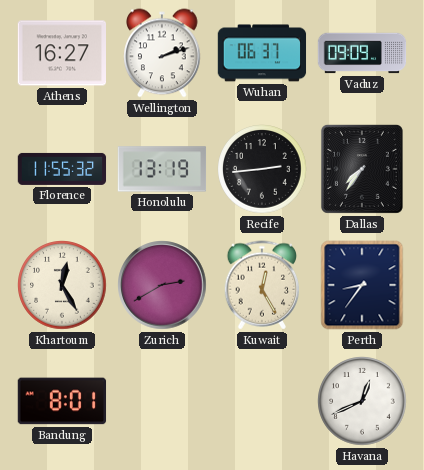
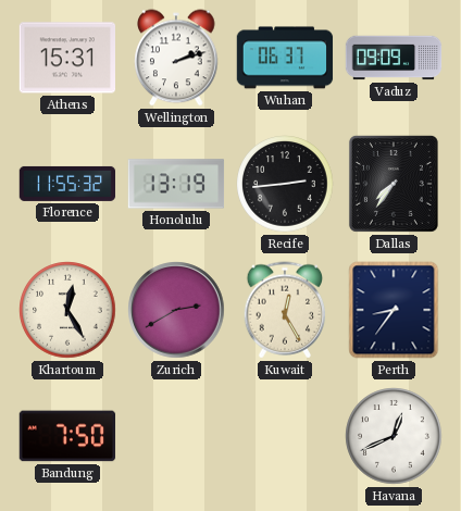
Athens: 16:27 -> 15:31
Bandung: 8:01 -> 7:50
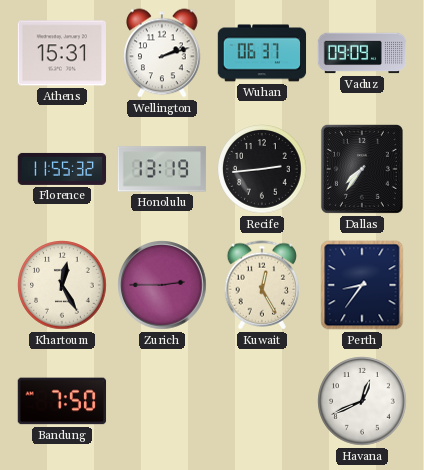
Zurich: 2:40 -> 2:45
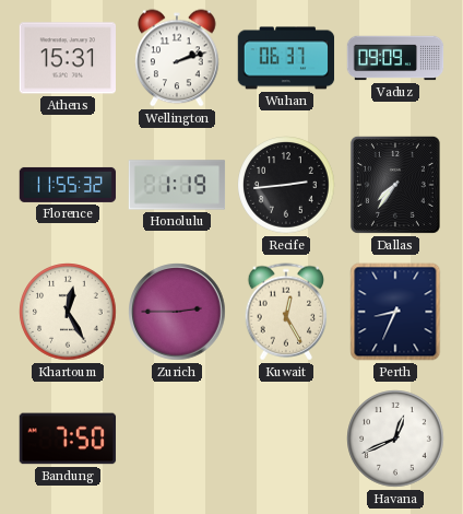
Honolulu: 13:19 -> 1:19
Perth: 8:36 -> 8:34
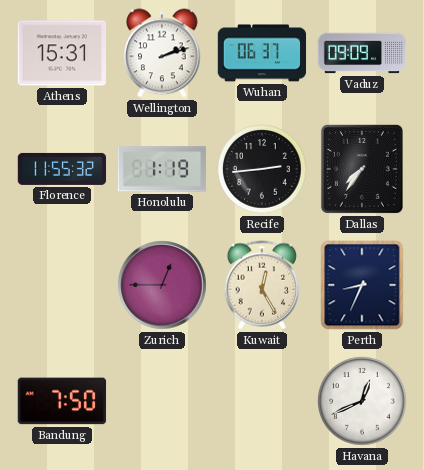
Khartoum: 12:25 -> none
Zurich: 2:45 -> 12:45
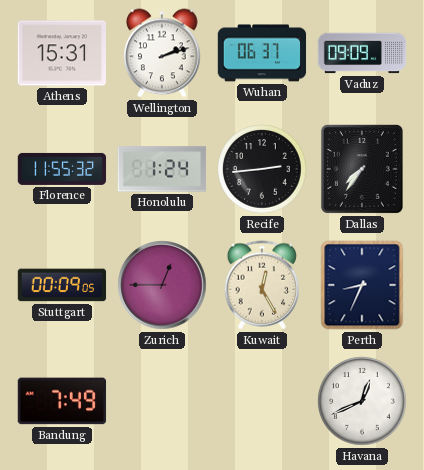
Honolulu: 1:19 -> 1:24
Stuttgart: none -> 00:09
Bandung: 7:50 -> 7:49
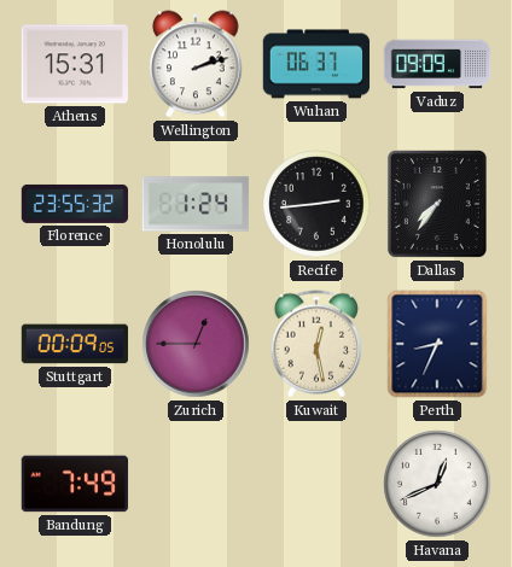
Florence: 11:55 -> 23:55
Kuwait: 12:25 -> 12:28
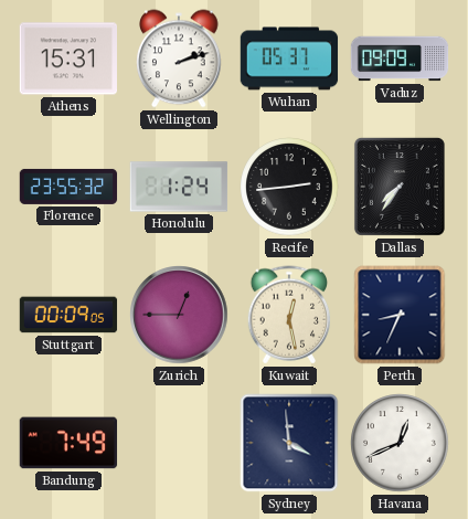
Wuhan: 06:37 -> 05:37
Sydney: none -> 3:59
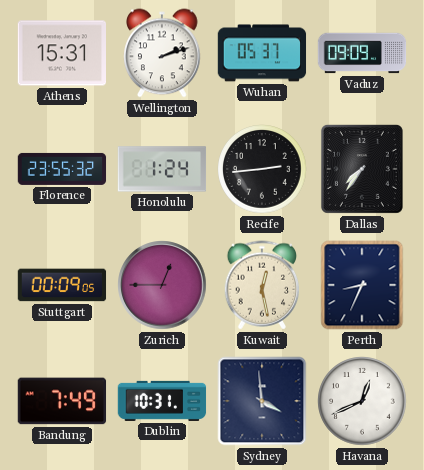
Dublin: none -> 10:31
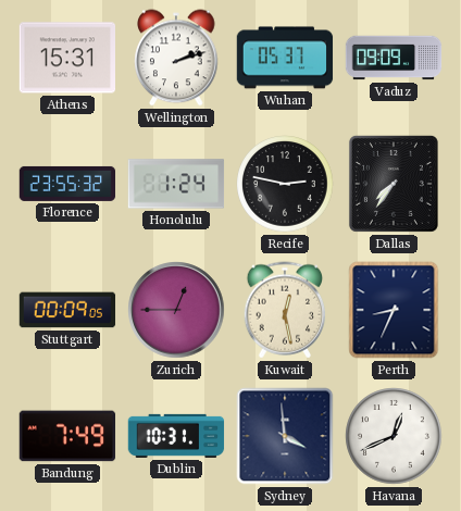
Recife: 2:44 -> 2:47
